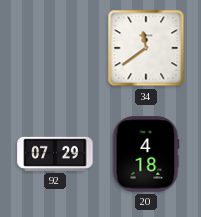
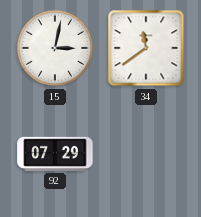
15: none -> 3:02
20: 4:18 -> none
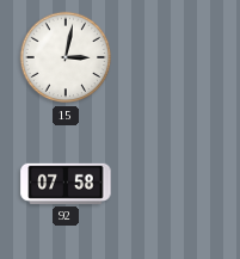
34: 11:39 -> none
92: 07:29 -> 07:58
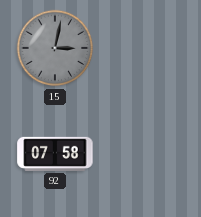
15 dial: white -> grey
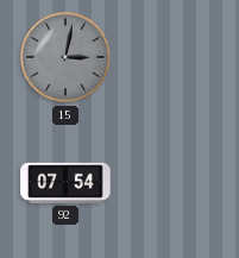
92: 07:58 -> 07:54
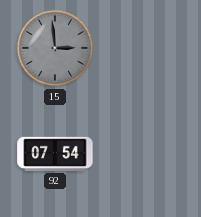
15: 3:02 -> 2:59
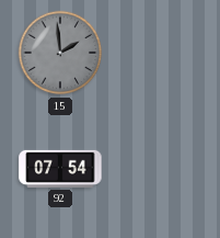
15: 2:59 -> 1:59
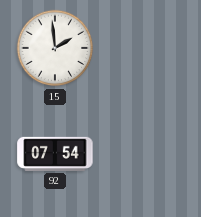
15 dial: grey -> white
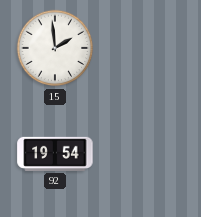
92: 07:54 -> 19:54
